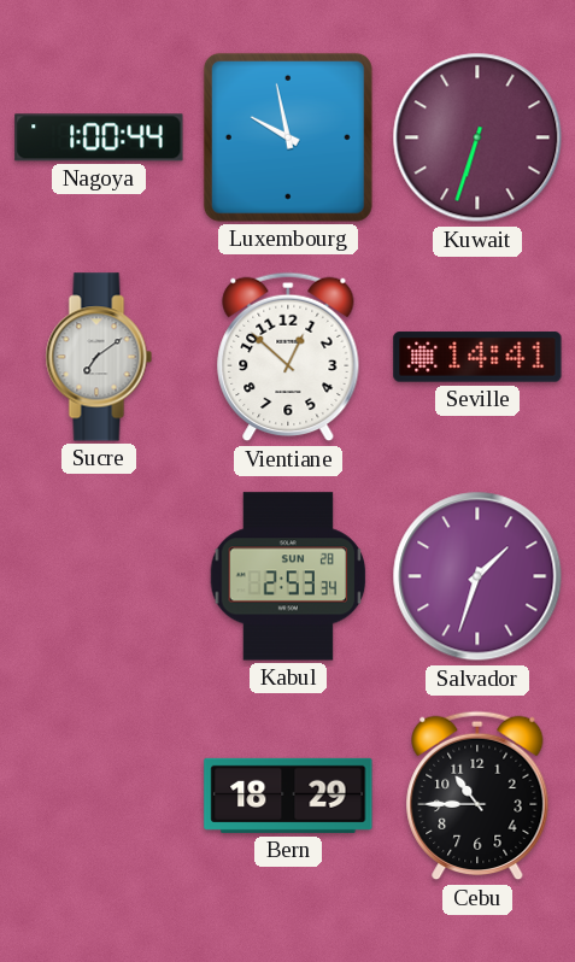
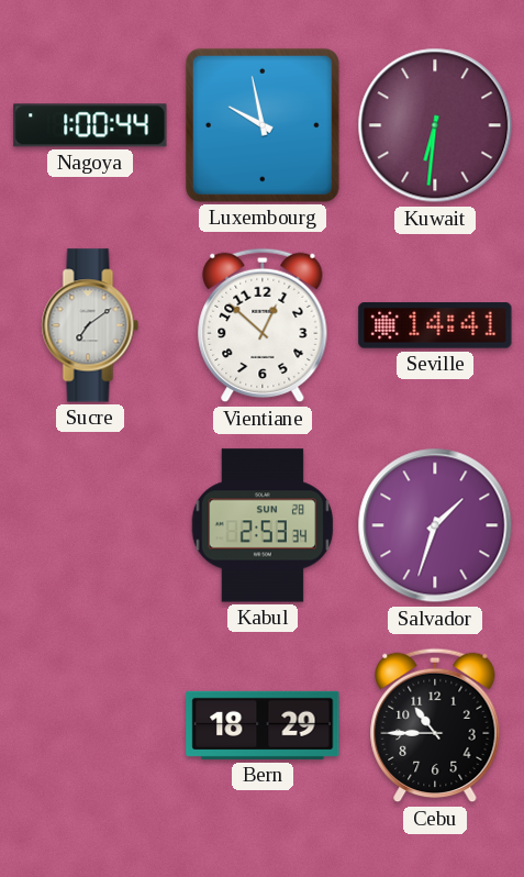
Kuwait: 6:33 -> 6:31
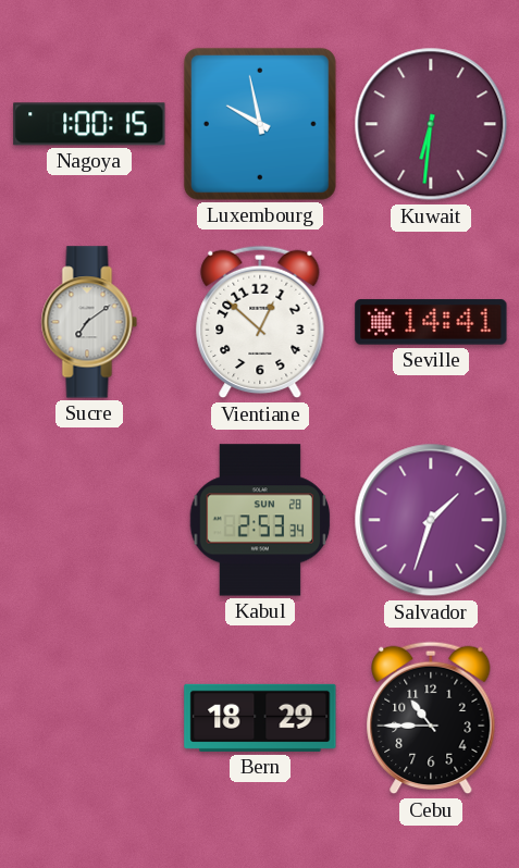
Nagoya: 1:00:44 -> 1:00:15
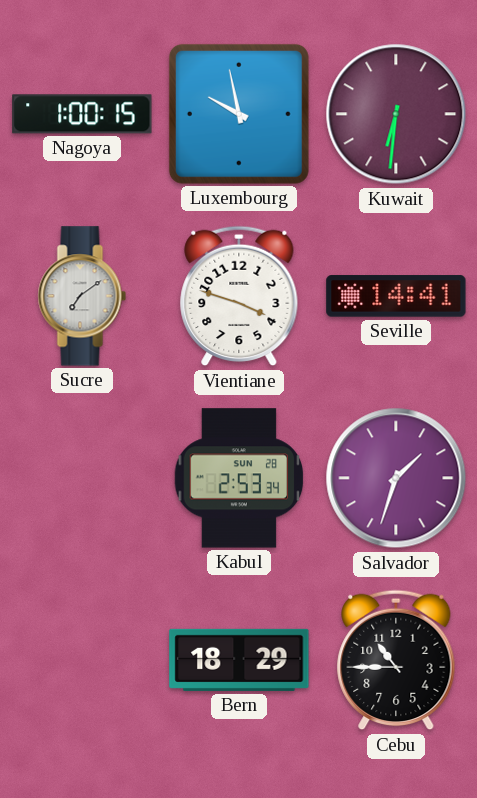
Vientiane: 12:52 -> 3:48
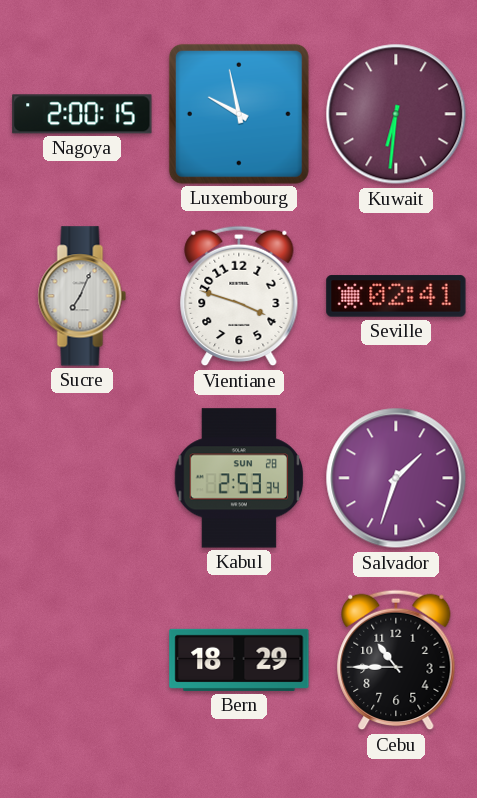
Nagoya: 1:00 -> 2:00
Sucre: 7:09 -> 7:04
Seville: 14:41 -> 02:41
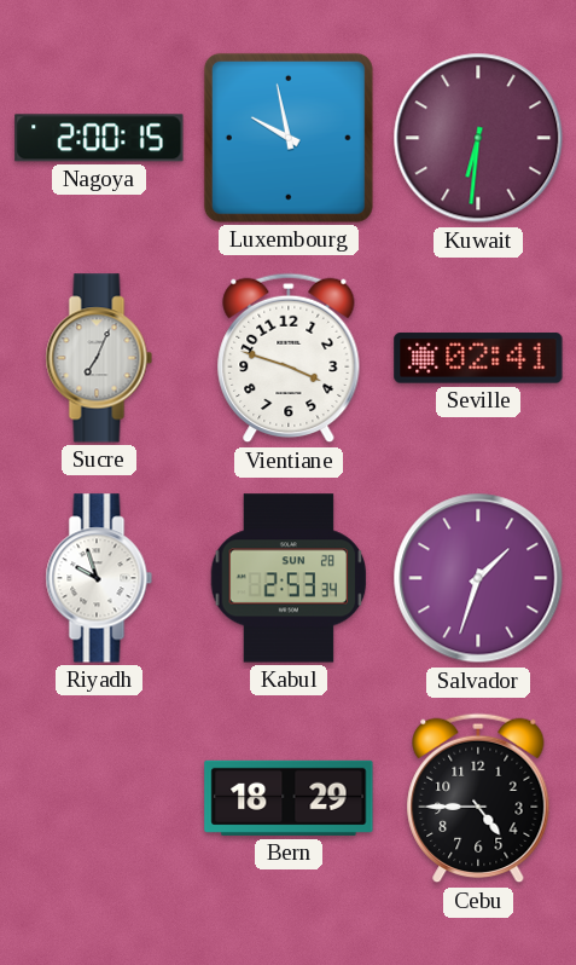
Riyadh: none -> 9:57
Cebu: 10:45 -> 4:45
